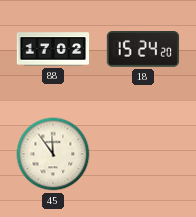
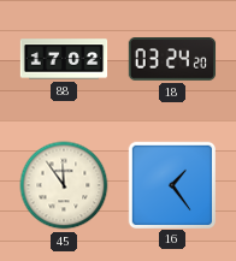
18: 15:24 -> 03:24
16: none -> 1:24
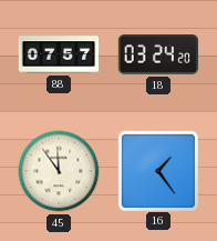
88: 17:02 -> 07:57
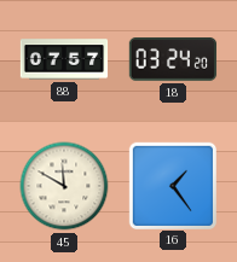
45: 11:54 -> 11:50
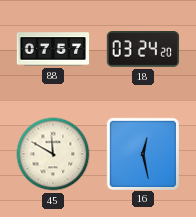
16: 1:24 -> 12:28
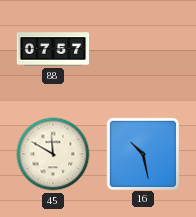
18: 03:24 -> none
16: 12:28 -> 10:28
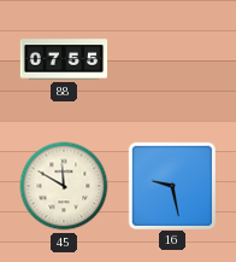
88: 07:57 -> 07:55
16: 10:28 -> 9:28
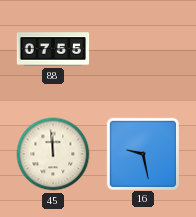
45: 11:50 -> 11:59
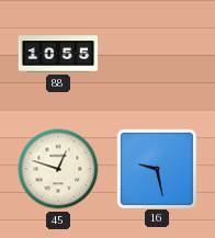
88: 07:55 -> 10:55
45: 11:59 -> 12:48
